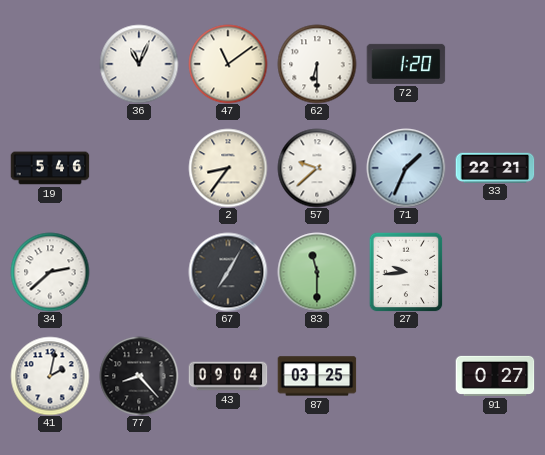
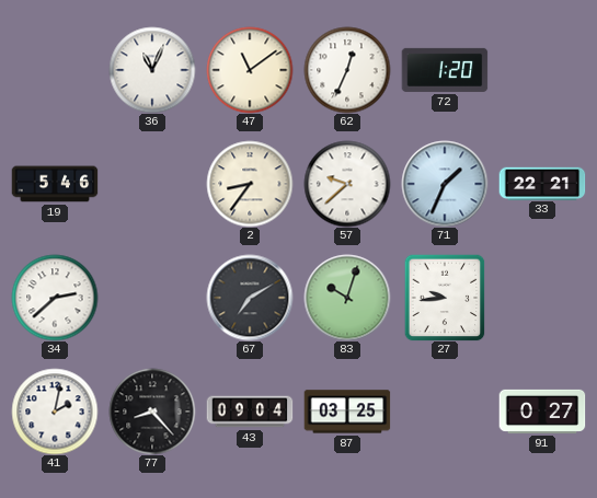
62: 6:30 -> 12:34
67: 7:05 -> 7:10
83: 11:30 -> 10:03
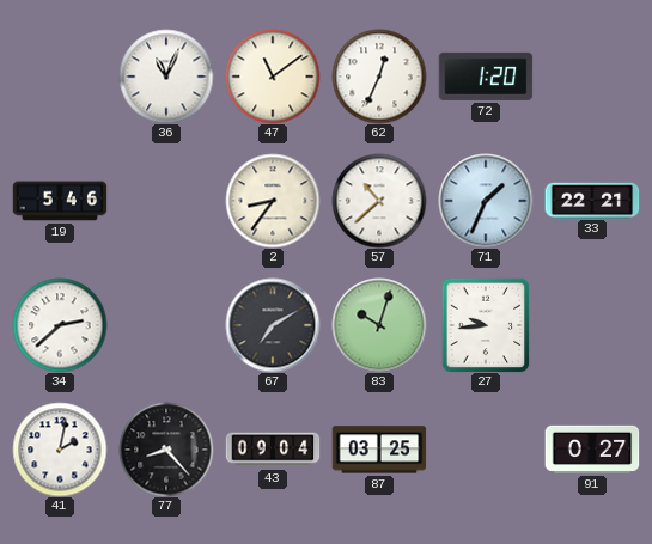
57: 9:38 -> 10:38
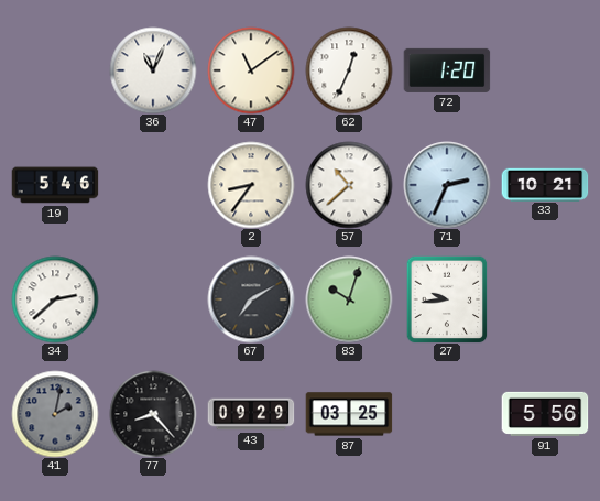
71: 1:34 -> 2:34
33: 22:21 -> 10:21
41 dial: white -> grey
43: 09:04 -> 09:29
91: 0:27 -> 5:56
